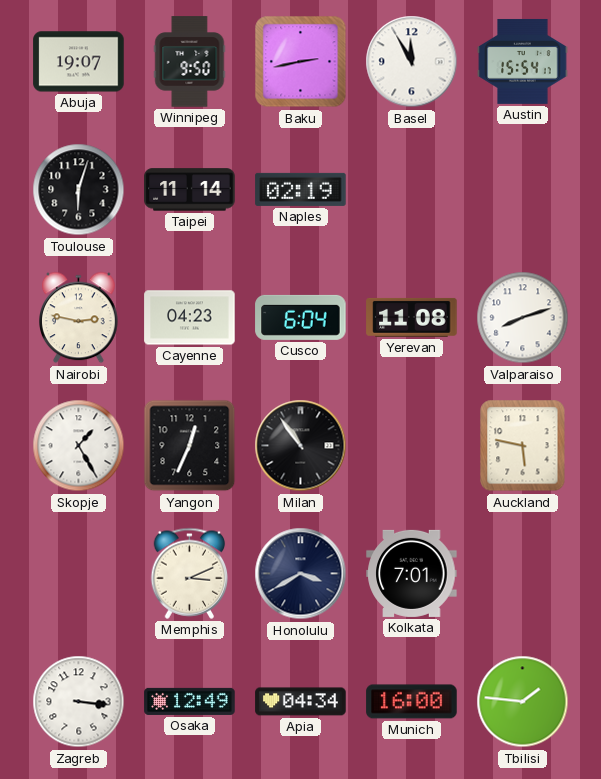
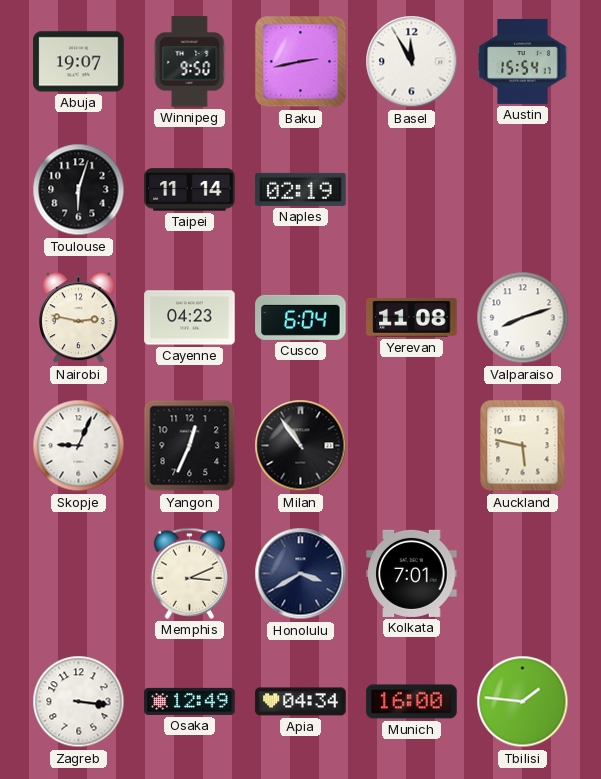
Skopje: 1:25 -> 9:04
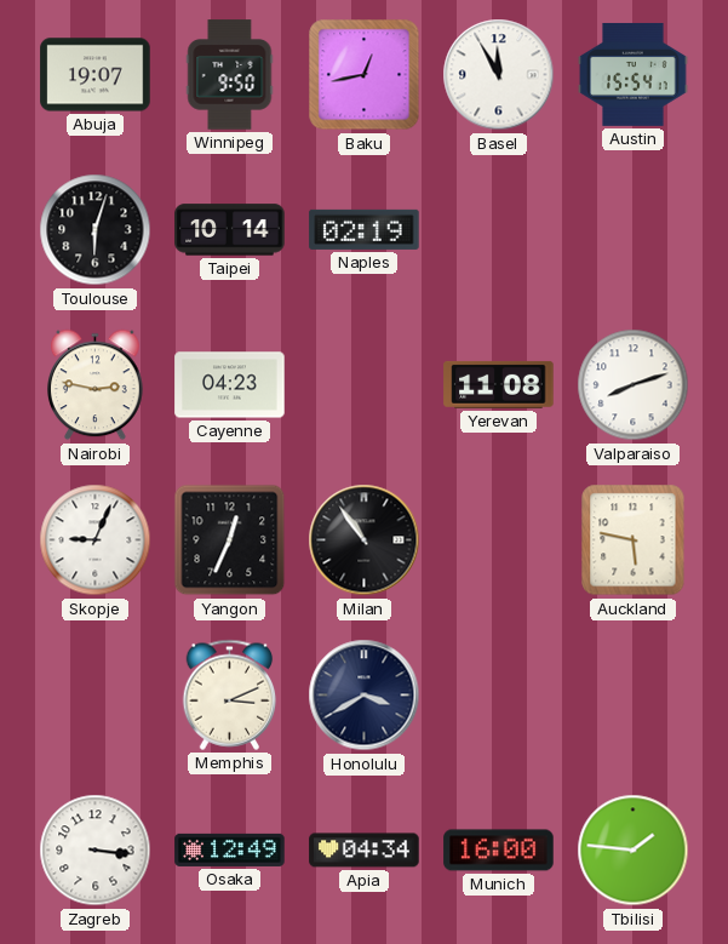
Baku: 2:43 -> 12:43
Taipei: 11:14 -> 10:14
Cusco: 6:04 -> none
Kolkata: 7:01 -> none
